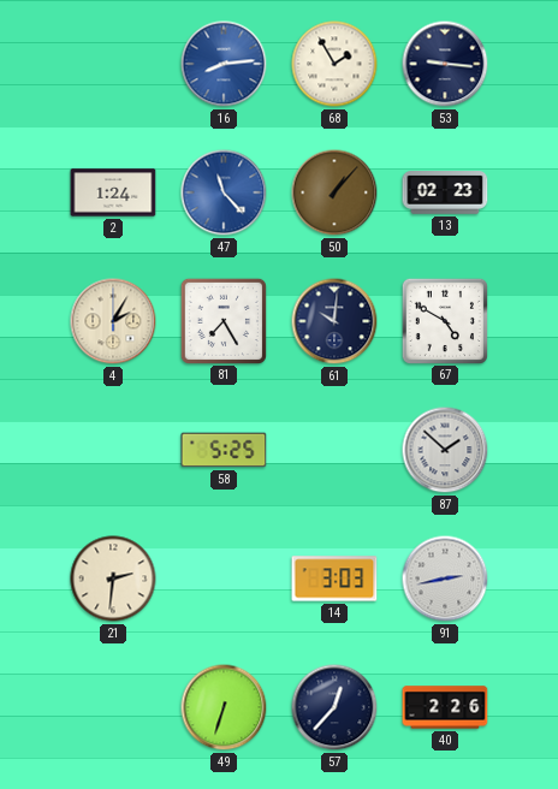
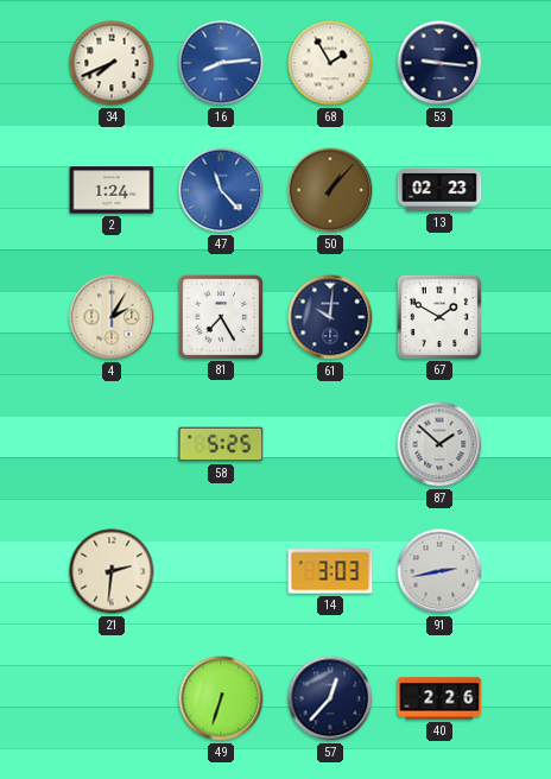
34: none -> 7:41
67: 4:50 -> 1:50
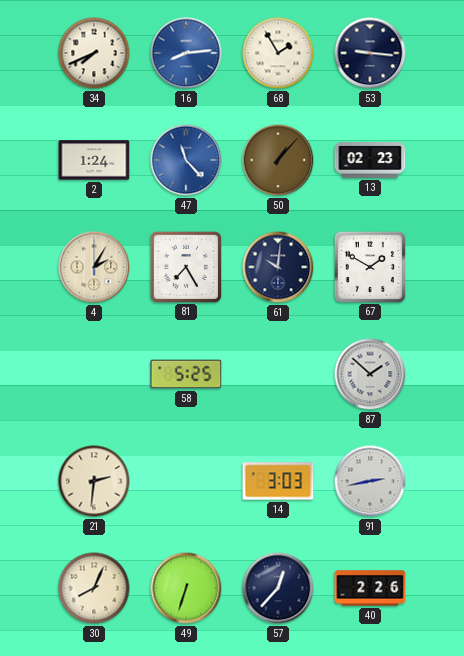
30: none -> 8:04
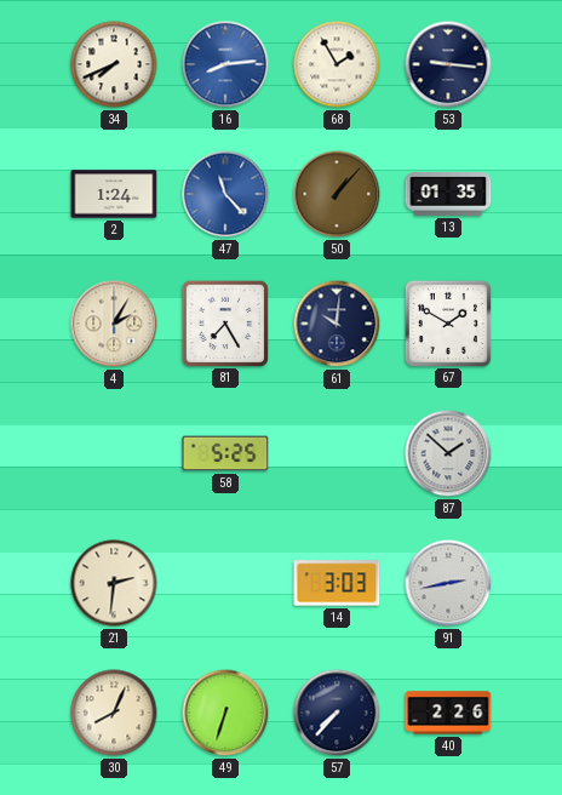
13: 02:23 -> 01:35
57: 12:37 -> 7:37
